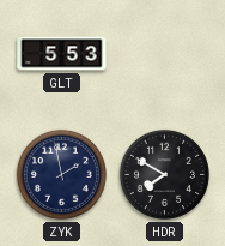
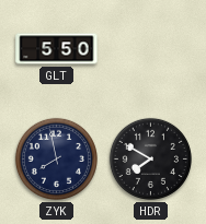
GLT: 5:53 -> 5:50
ZYK: 1:58 -> 7:58
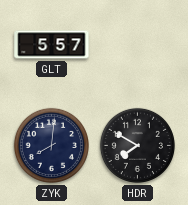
GLT: 5:50 -> 5:57
ZYK: 7:58 -> 8:01
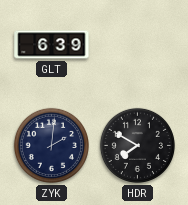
GLT: 5:57 -> 6:39
ZYK: 8:01 -> 2:01
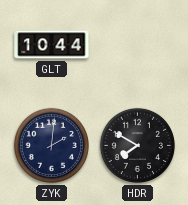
GLT: 6:39 -> 10:44
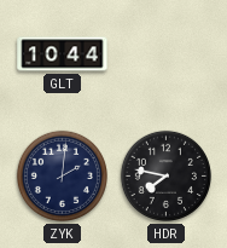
HDR: 7:50 -> 7:47
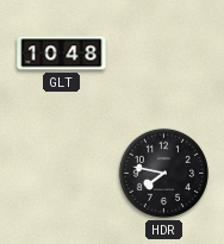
GLT: 10:44 -> 10:48
ZYK: 2:01 -> none
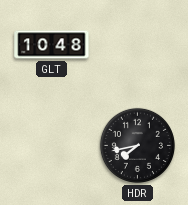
HDR: 7:47 -> 7:43
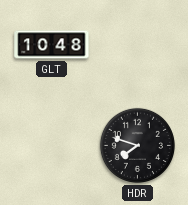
HDR: 7:43 -> 7:48
